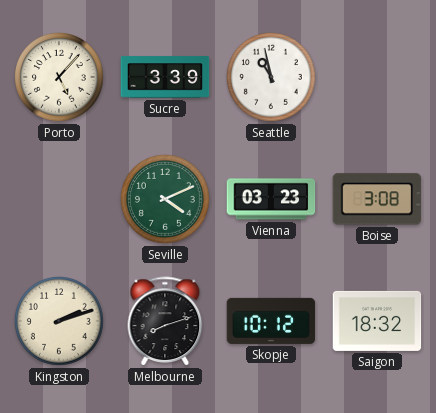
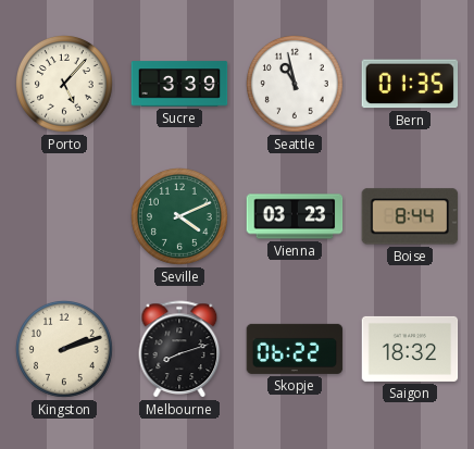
Bern: none -> 01:35
Boise: 3:08 -> 8:44
Skopje: 10:12 -> 06:22
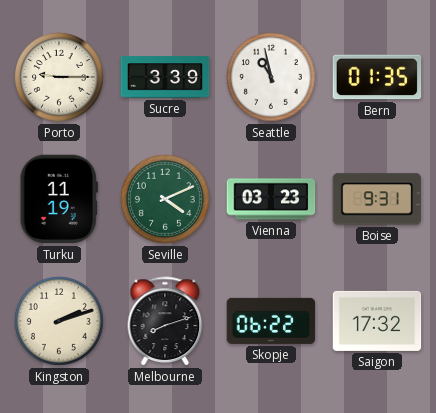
Porto: 5:07 -> 9:15
Turku: none -> 11:19
Boise: 8:44 -> 9:31
Saigon: 18:32 -> 17:32
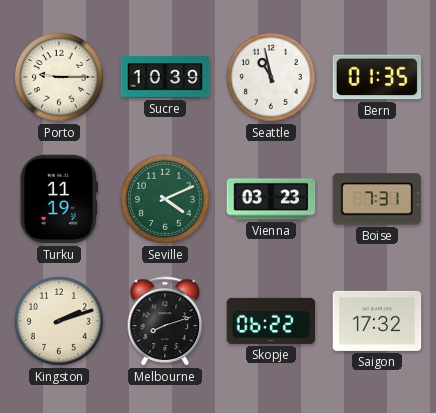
Sucre: 3:39 -> 10:39
Boise: 9:31 -> 7:31
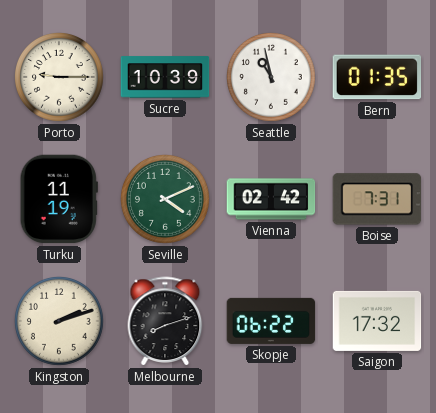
Vienna: 03:23 -> 02:42
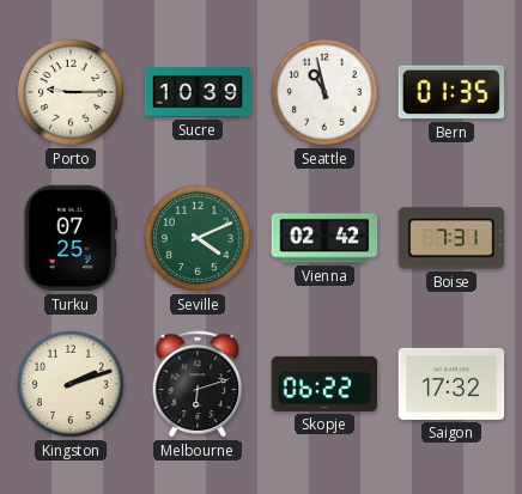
Turku: 11:19 -> 07:25
Melbourne: 8:12 -> 6:12
